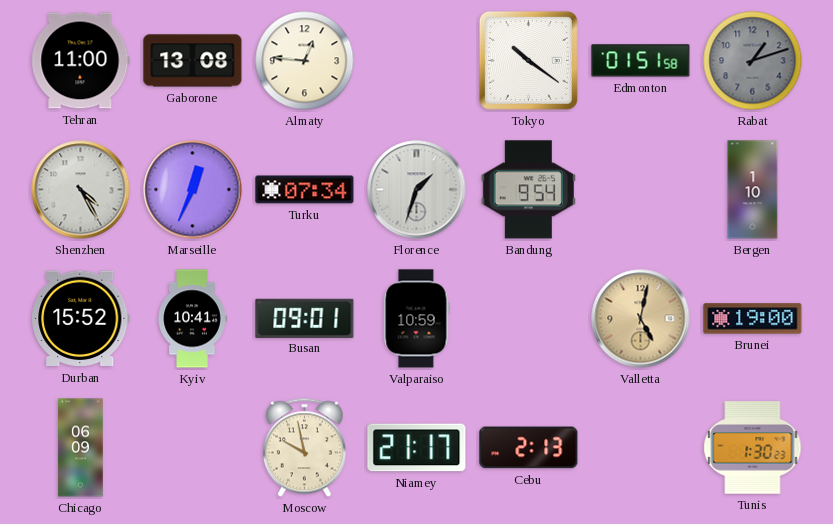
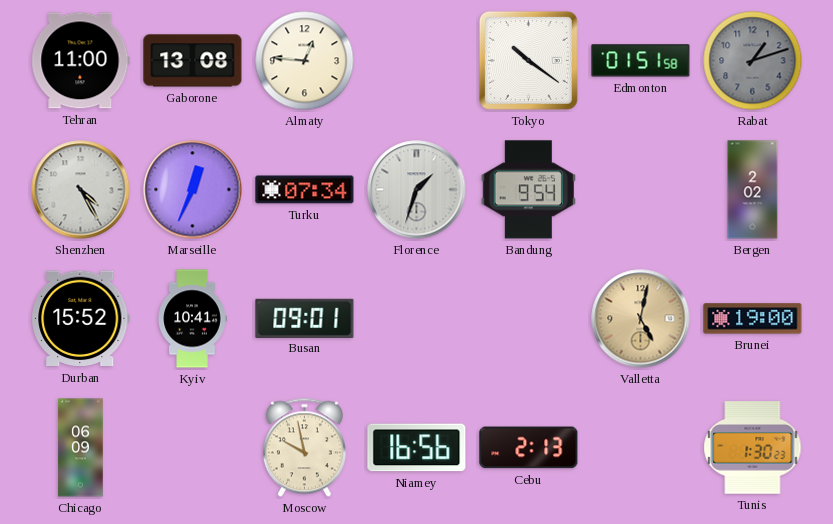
Bergen: 1:10 -> 2:02
Valparaiso: 10:59 -> none
Niamey: 21:17 -> 16:56
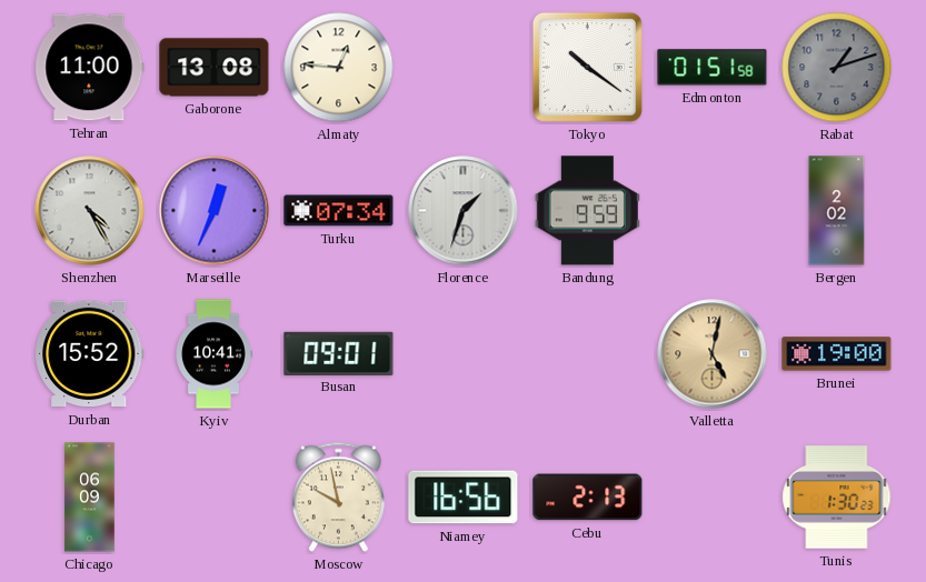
Bandung: 9:54 -> 9:59
